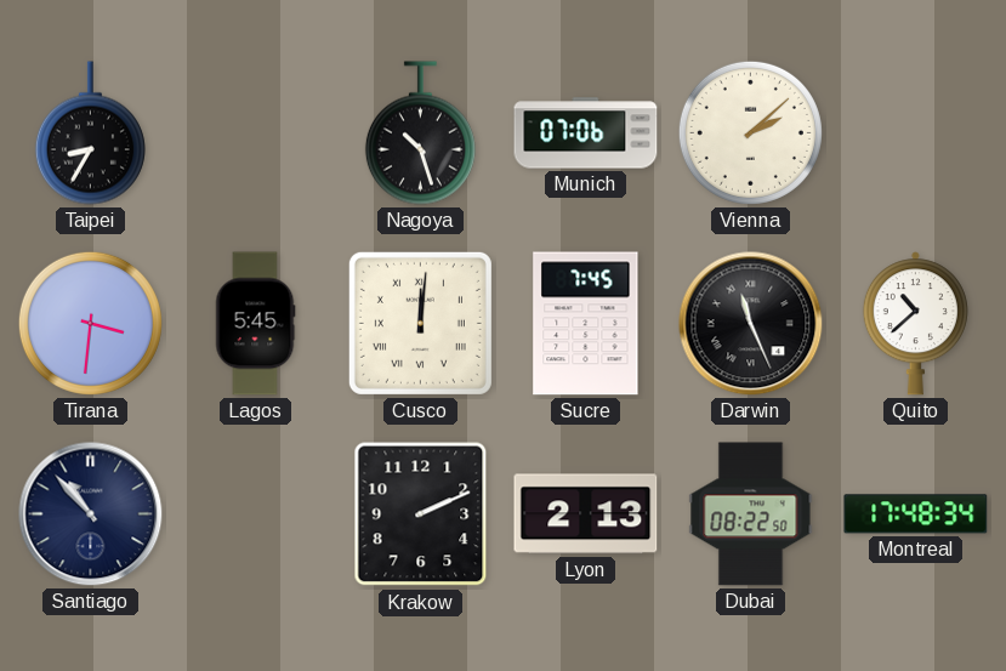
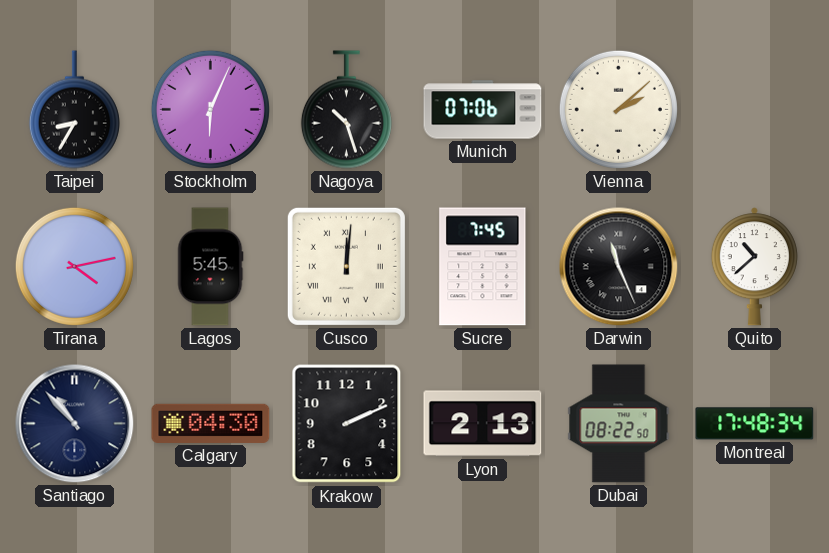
Stockholm: none -> 6:04
Tirana: 3:31 -> 4:13
Calgary: none -> 04:30
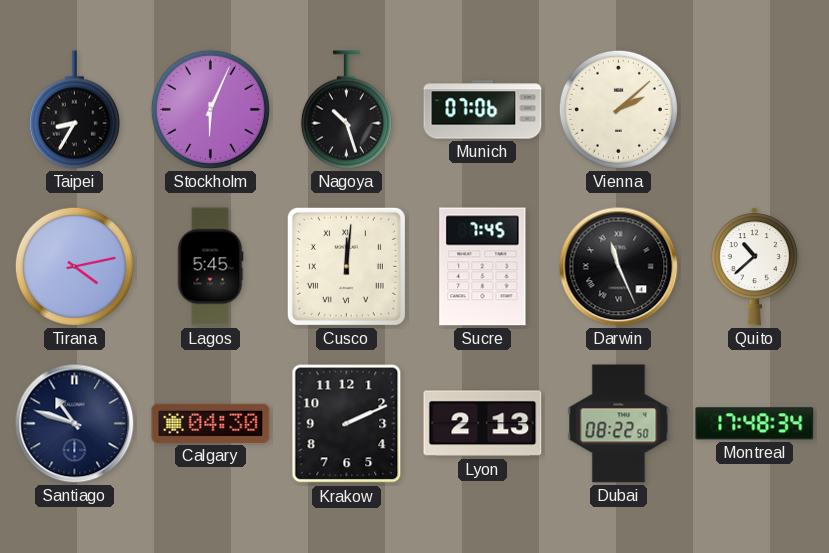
Santiago: 10:53 -> 10:48
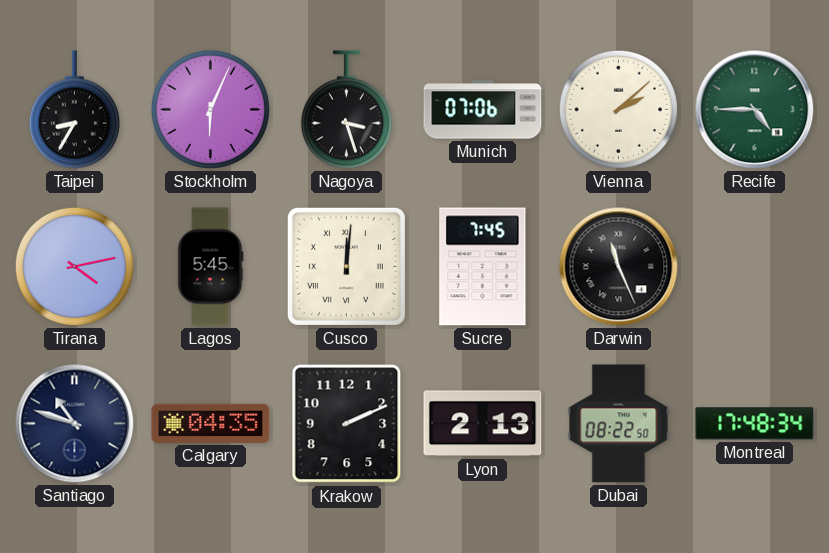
Nagoya: 10:27 -> 3:27
Recife: none -> 4:45
Quito: 10:38 -> none
Calgary: 04:30 -> 04:35
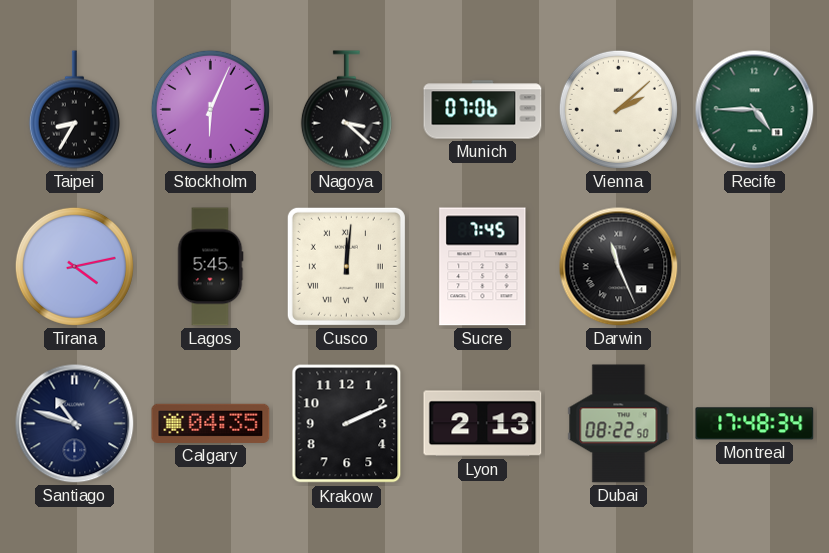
Nagoya: 3:27 -> 3:22
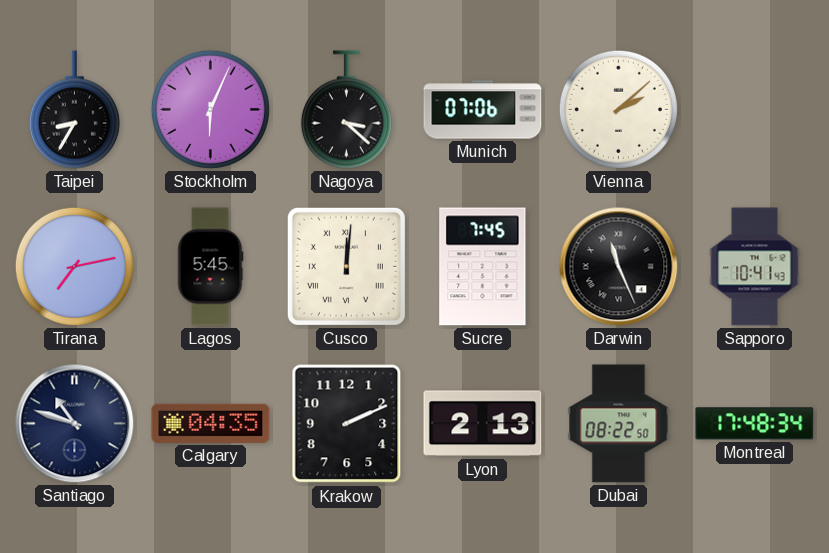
Recife: 4:45 -> none
Tirana: 4:13 -> 7:13
Sapporo: none -> 10:41
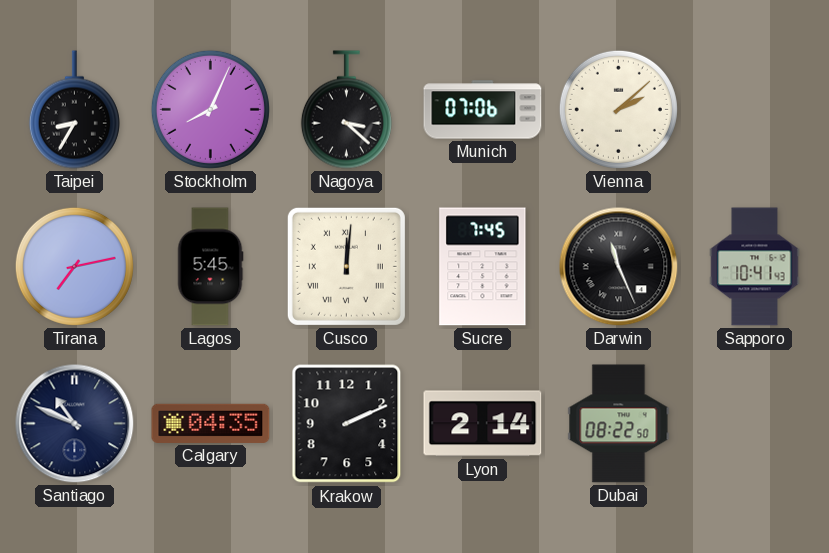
Stockholm: 6:04 -> 8:04
Santiago: 10:48 -> 10:49
Lyon: 2:13 -> 2:14
Montreal: 17:48 -> none
